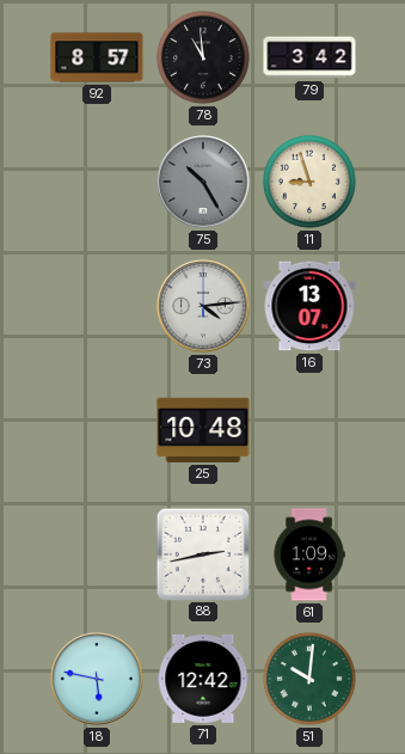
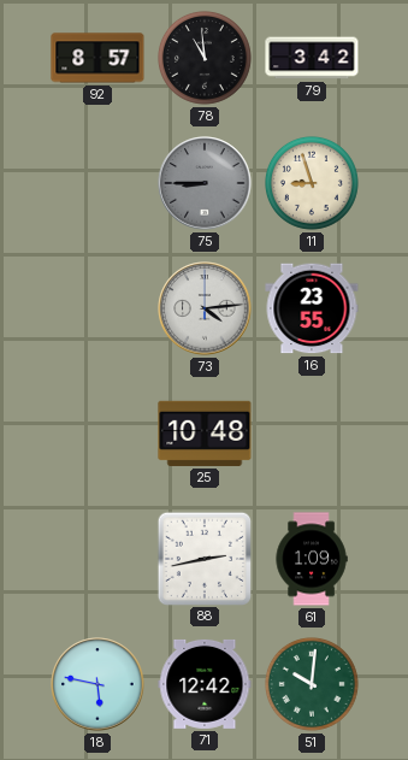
75: 10:25 -> 8:45
16: 13:07 -> 23:55
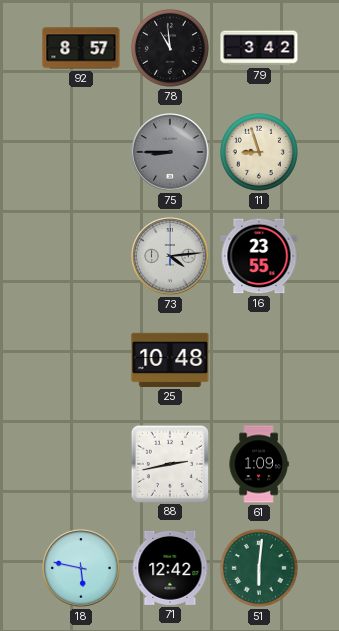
51: 10:01 -> 6:01
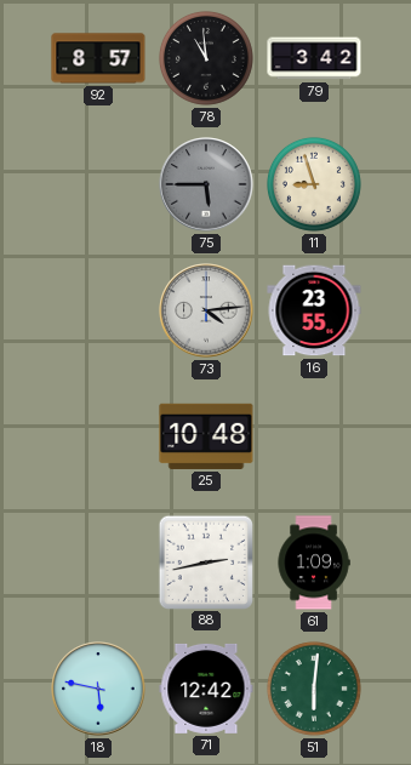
75: 8:45 -> 5:45
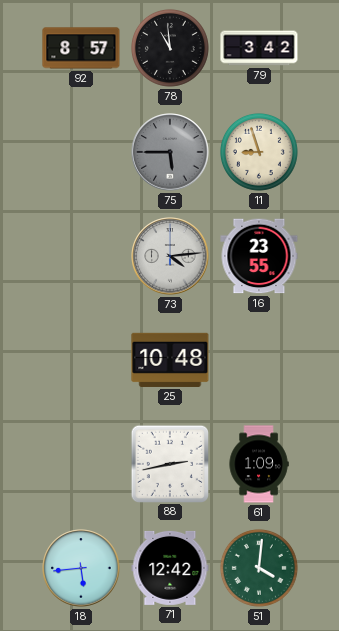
18: 5:47 -> 5:44
51: 6:01 -> 4:01
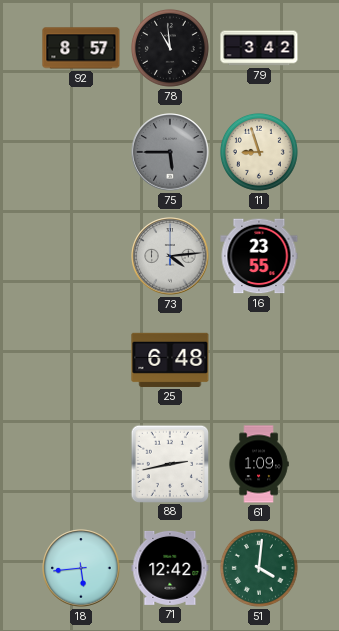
25: 10:48 -> 6:48
